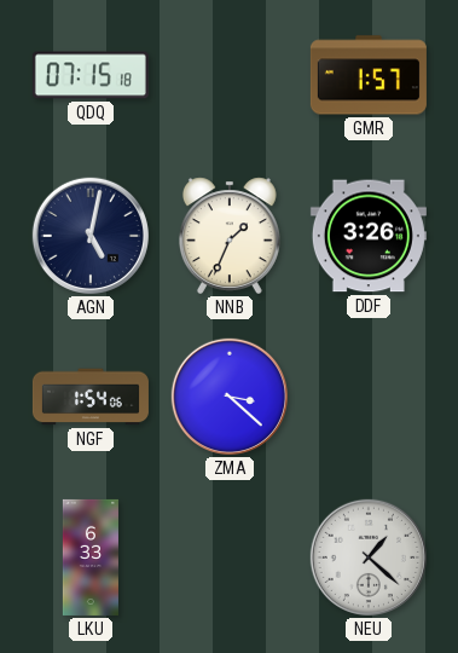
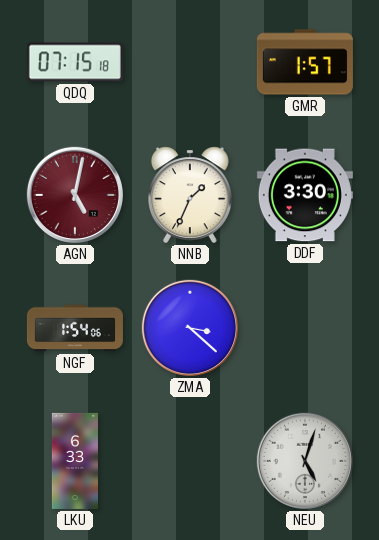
AGN dial: navy -> burgundy
DDF: 3:26 -> 3:30
NEU: 1:22 -> 5:03
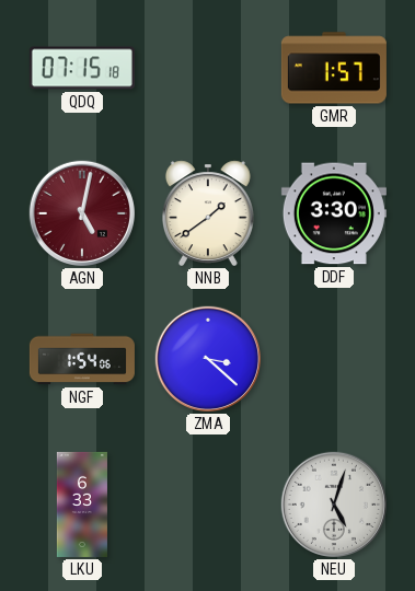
NNB: 1:34 -> 1:39
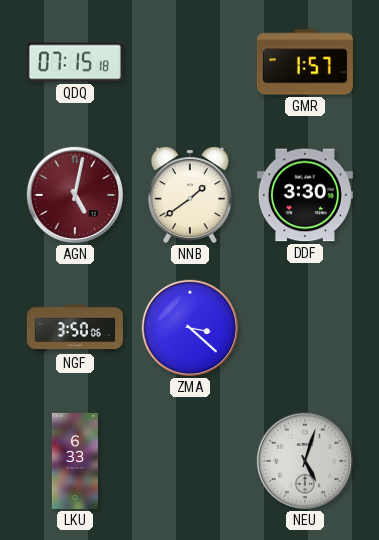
NGF: 1:54 -> 3:50
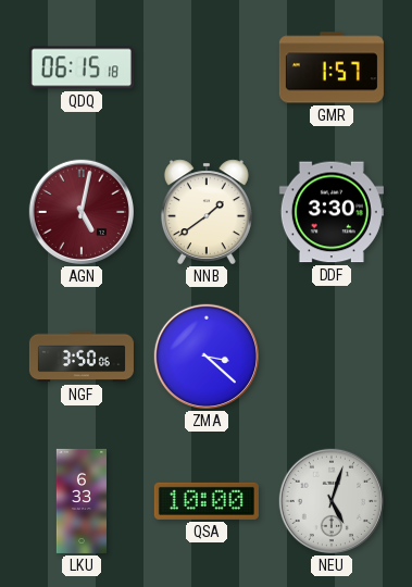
QDQ: 07:15 -> 06:15
QSA: none -> 10:00
